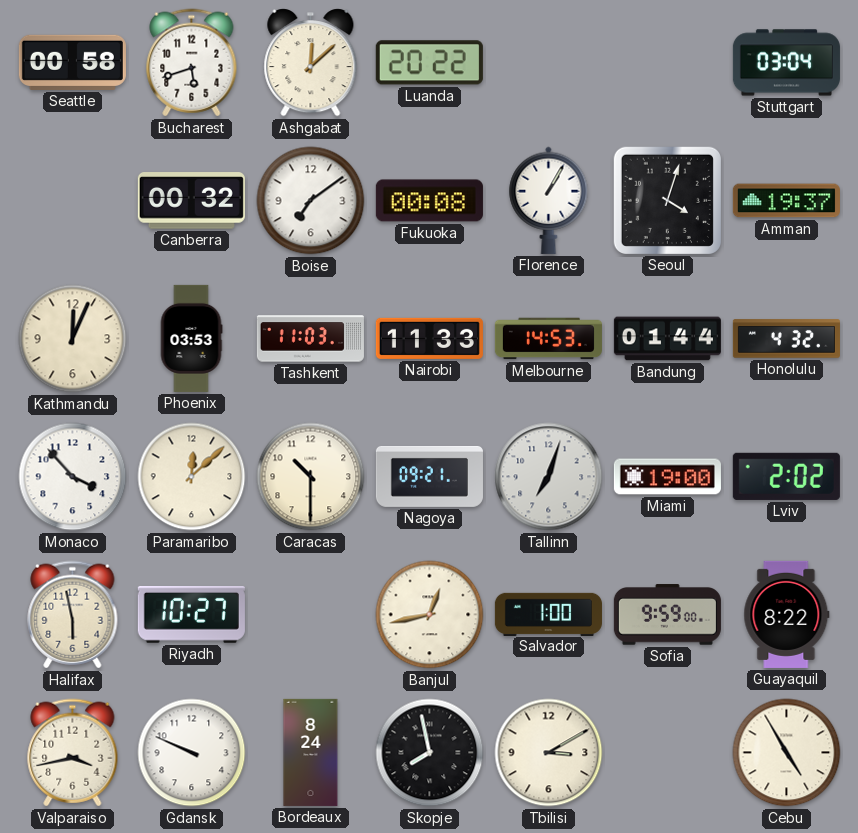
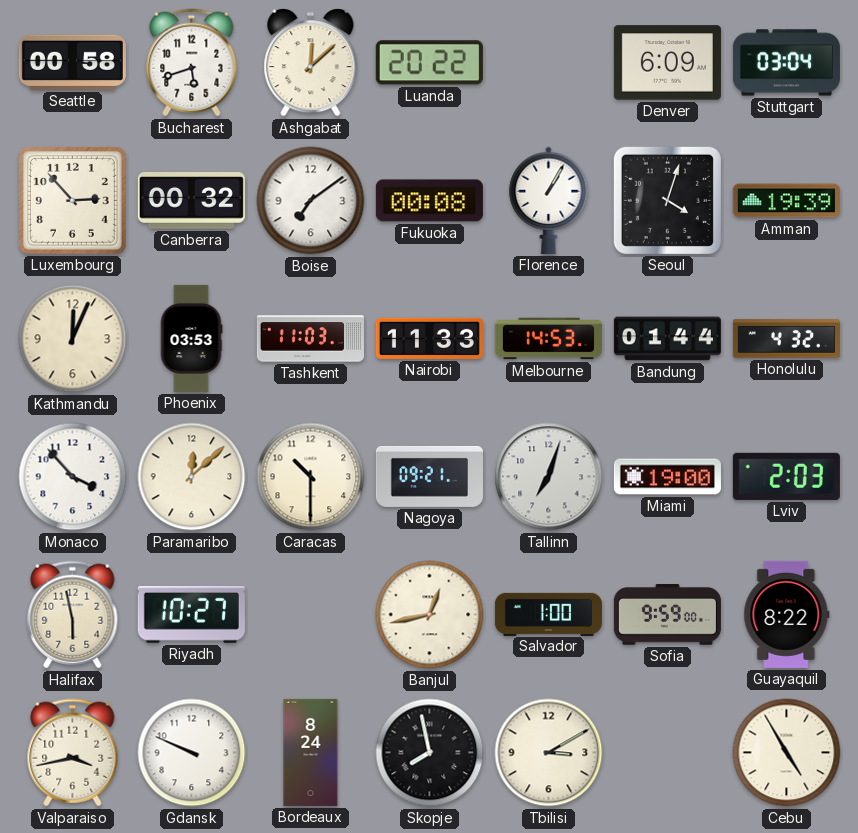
Denver: none -> 6:09
Luxembourg: none -> 2:53
Amman: 19:37 -> 19:39
Lviv: 2:02 -> 2:03
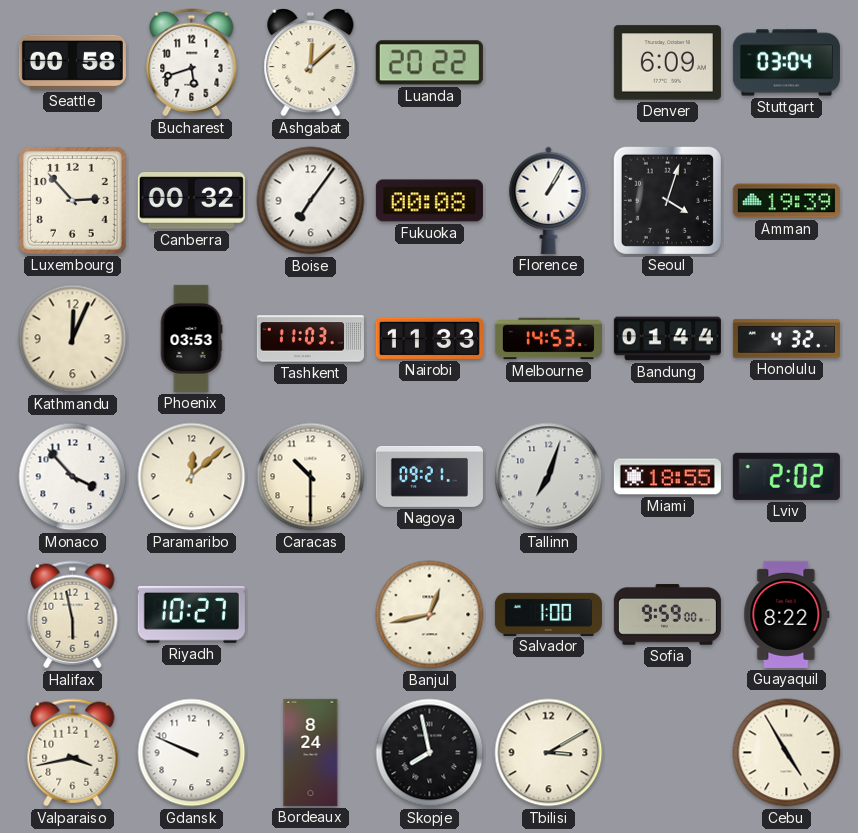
Boise: 7:09 -> 7:06
Miami: 19:00 -> 18:55
Lviv: 2:03 -> 2:02
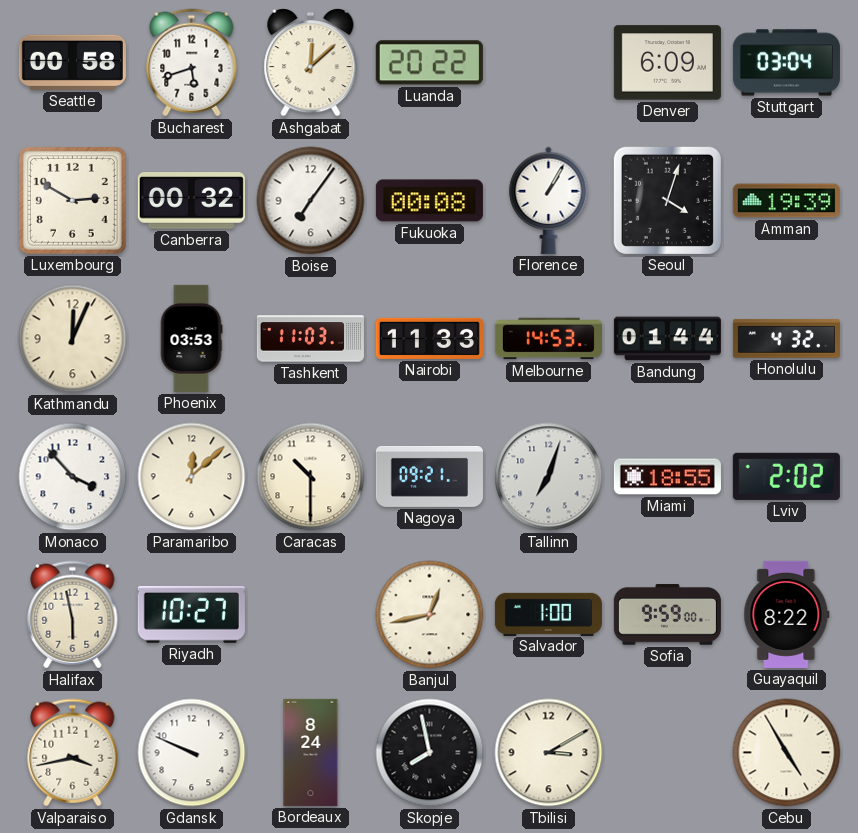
Luxembourg: 2:53 -> 2:50
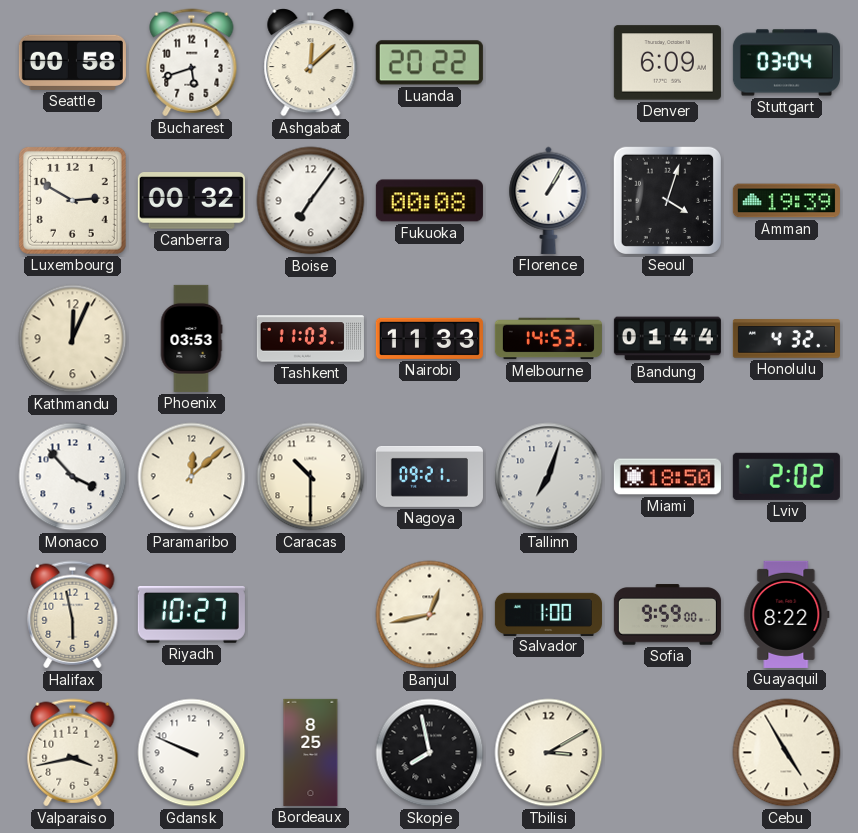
Miami: 18:55 -> 18:50
Bordeaux: 8:24 -> 8:25
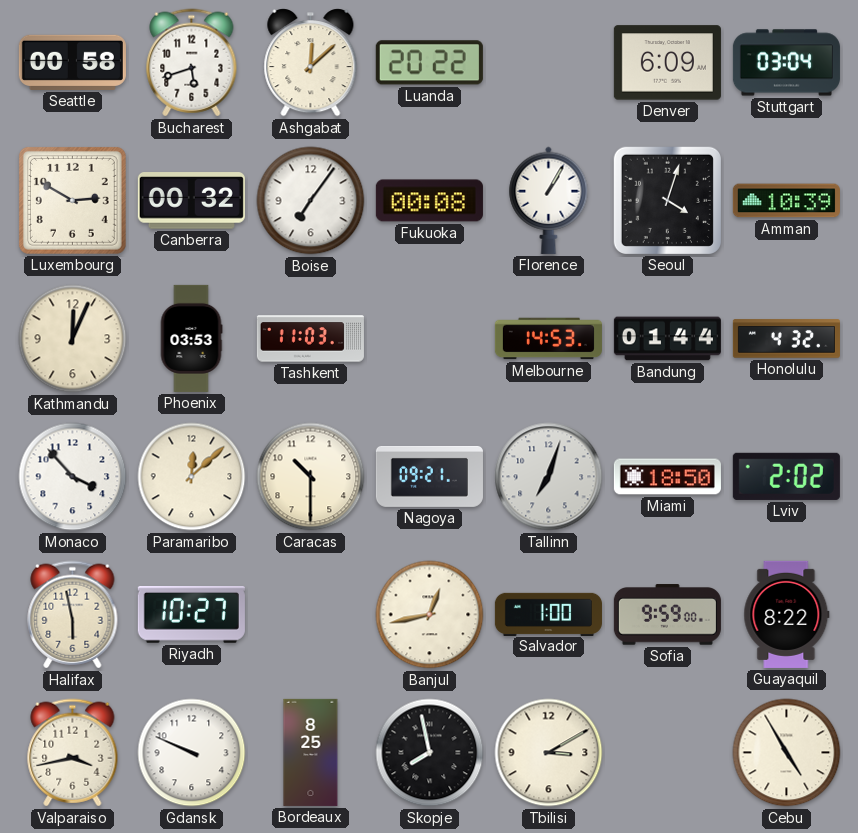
Amman: 19:39 -> 10:39
Nairobi: 11:33 -> none
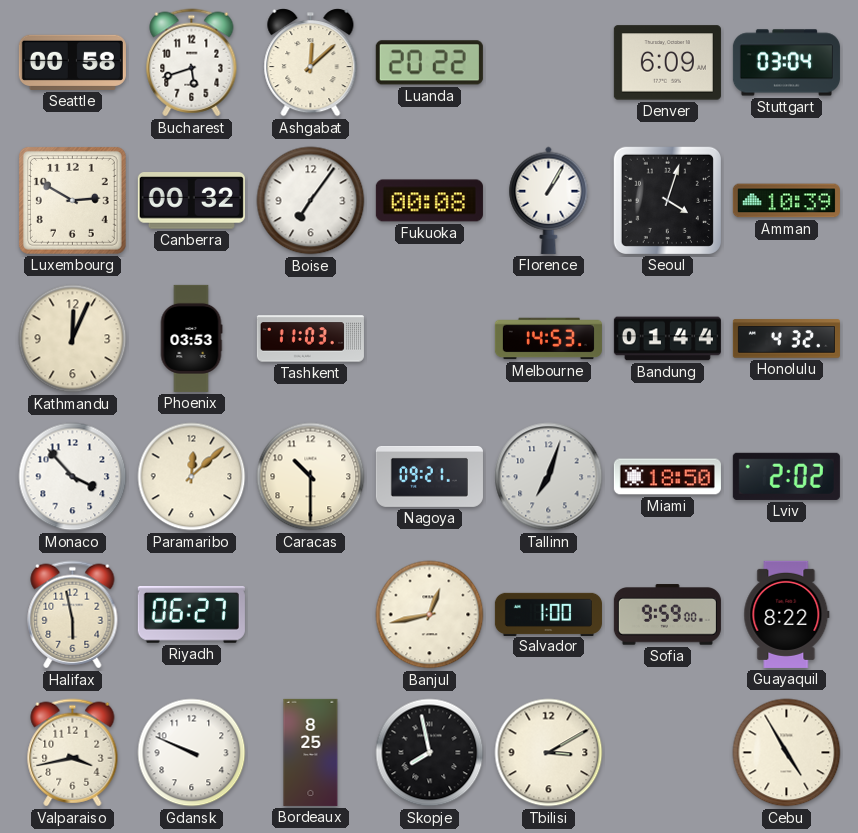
Riyadh: 10:27 -> 06:27
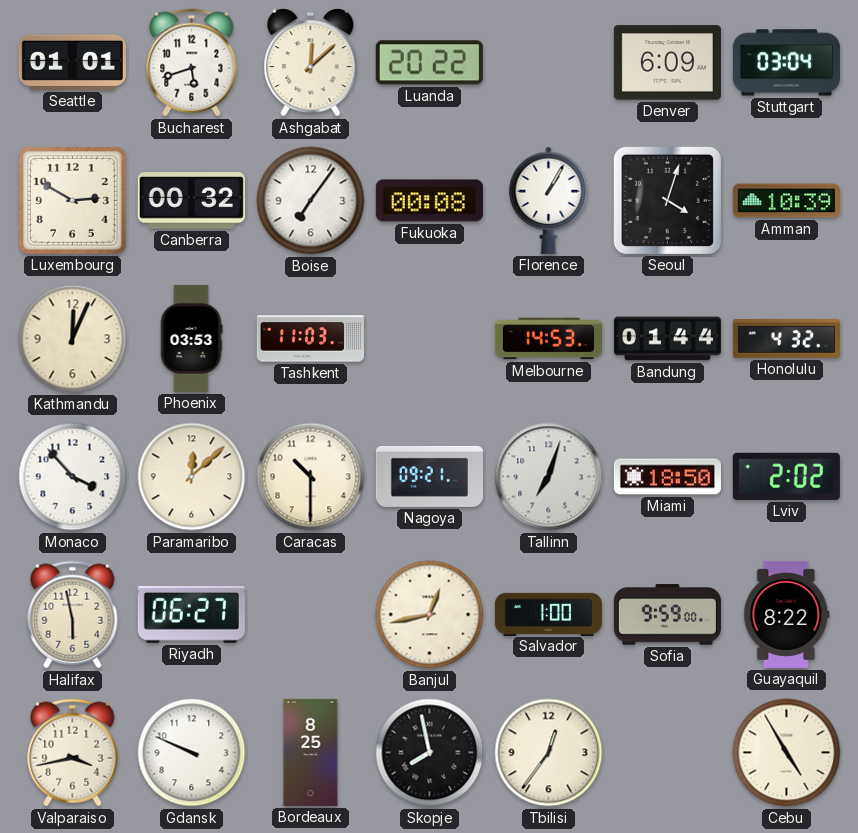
Seattle: 00:58 -> 01:01
Tbilisi: 3:10 -> 12:36
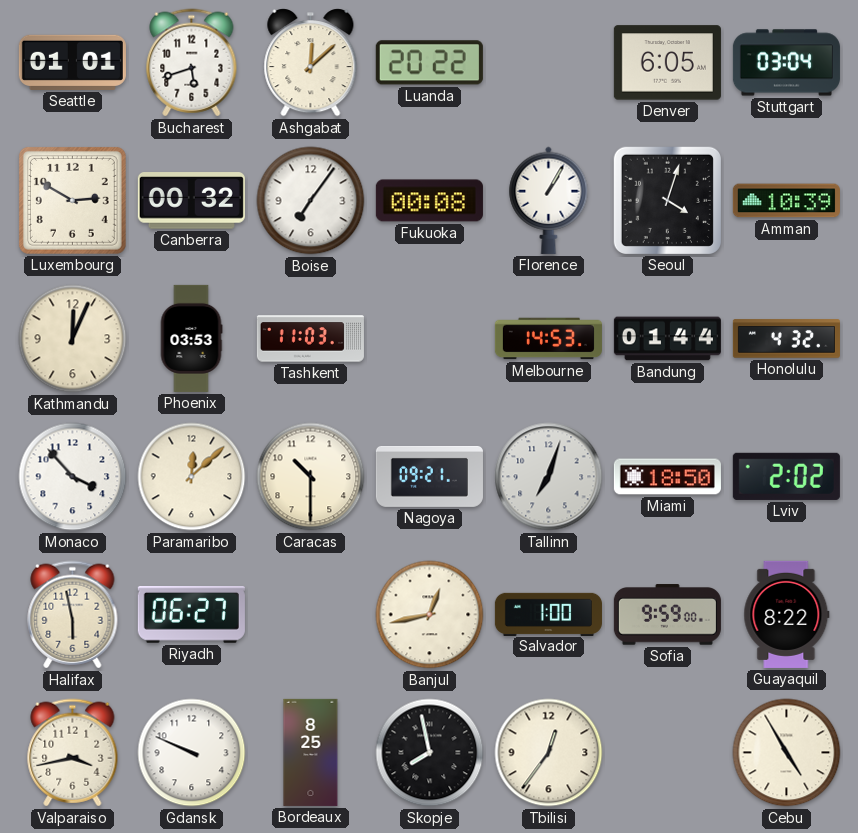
Denver: 6:09 -> 6:05
